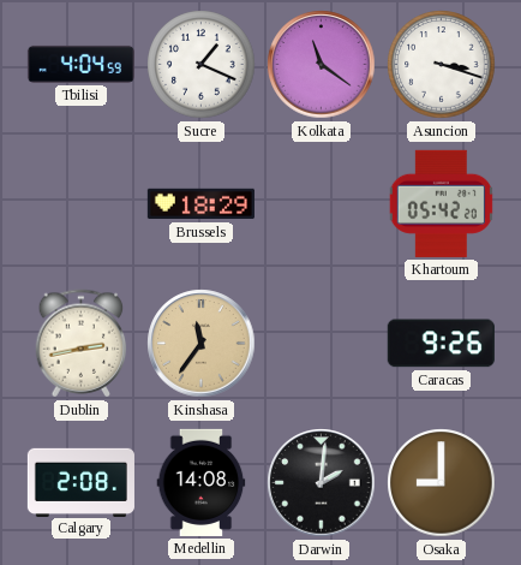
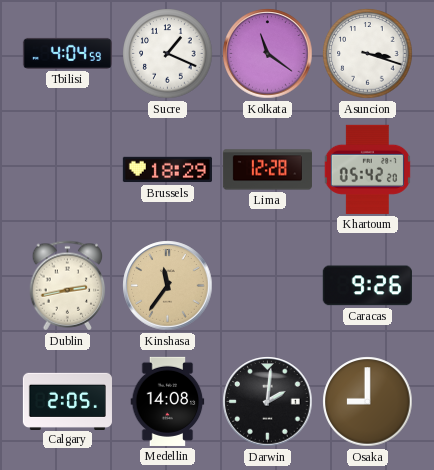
Lima: none -> 12:28
Calgary: 2:08 -> 2:05
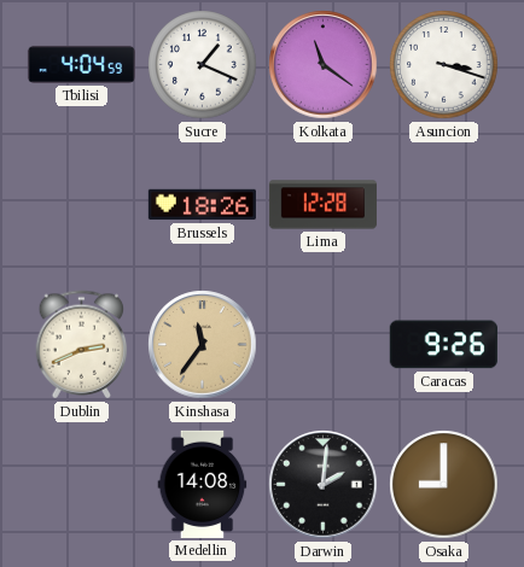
Brussels: 18:29 -> 18:26
Khartoum: 05:42 -> none
Dublin: 2:43 -> 2:41
Calgary: 2:05 -> none
